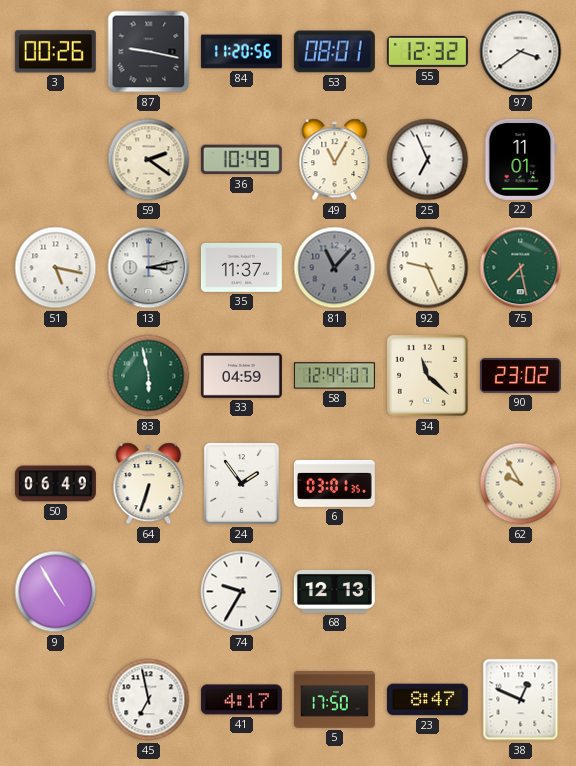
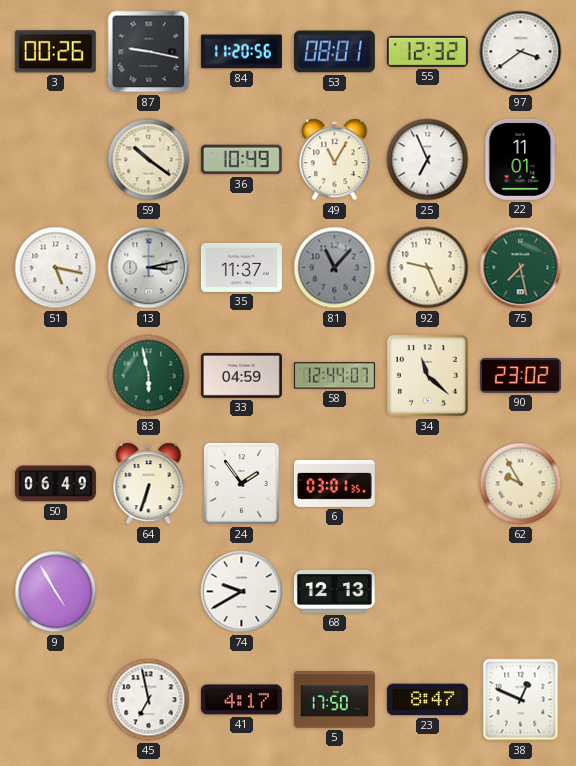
59: 2:21 -> 10:21
74: 9:35 -> 9:40
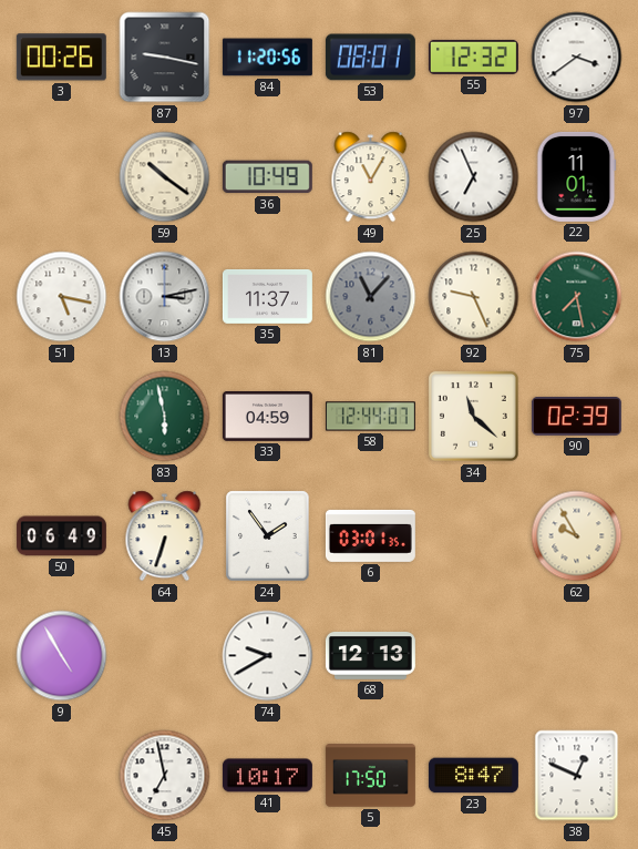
90: 23:02 -> 02:39
41: 4:17 -> 10:17
